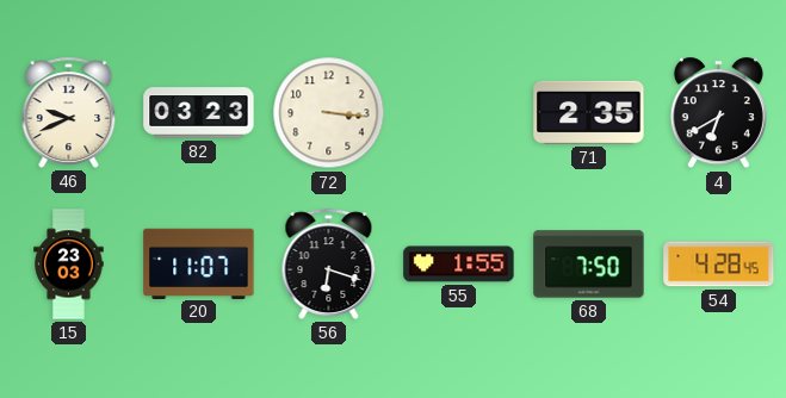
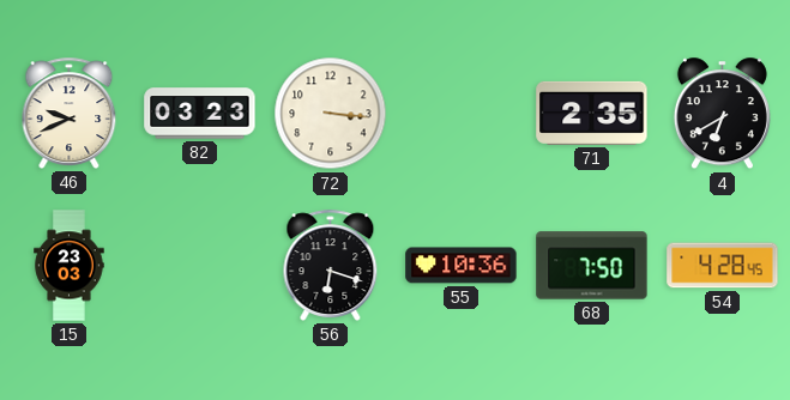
20: 11:07 -> none
55: 1:55 -> 10:36
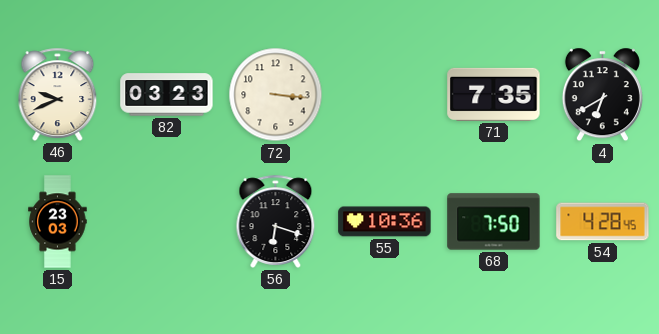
71: 2:35 -> 7:35
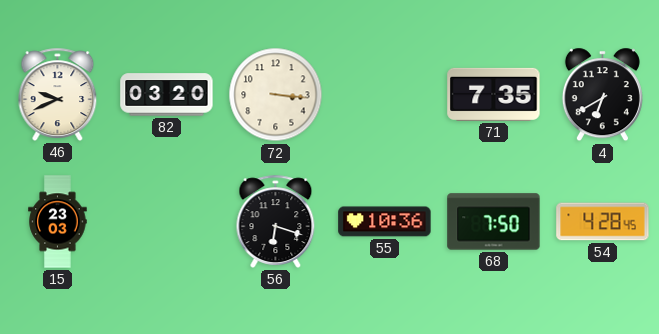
82: 03:23 -> 03:20
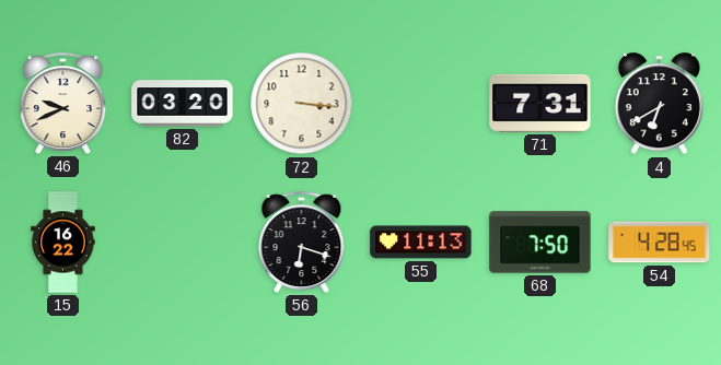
71: 7:35 -> 7:31
15: 23:03 -> 16:22
55: 10:36 -> 11:13
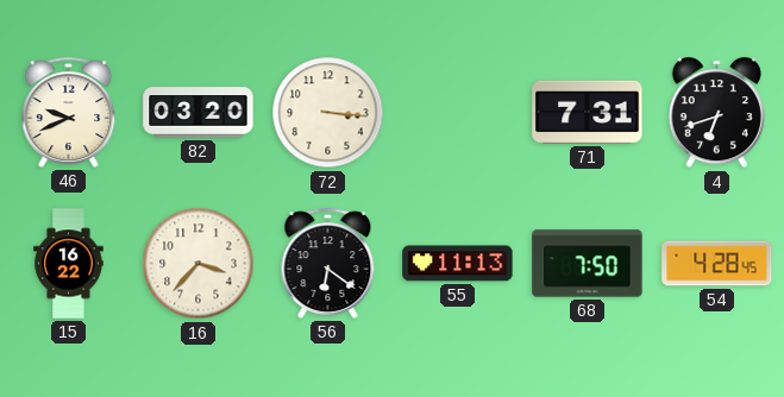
4: 6:40 -> 6:42
16: none -> 3:37
56: 6:18 -> 6:21
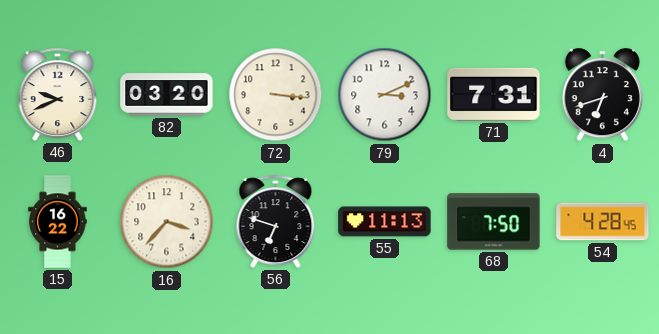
79: none -> 3:11
56: 6:21 -> 6:48
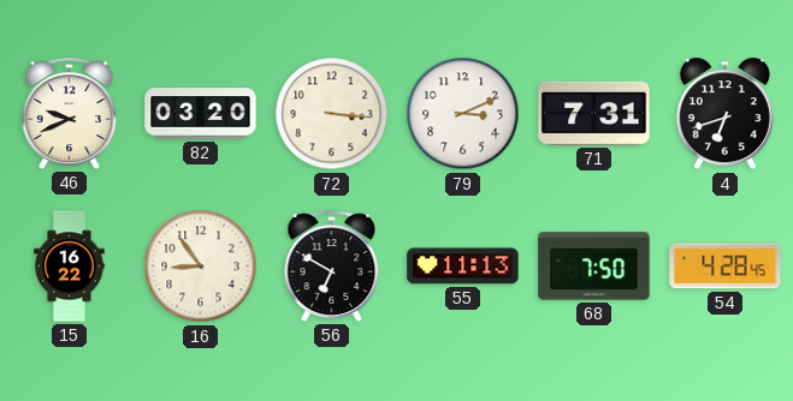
16: 3:37 -> 8:54
56: 6:48 -> 6:50
